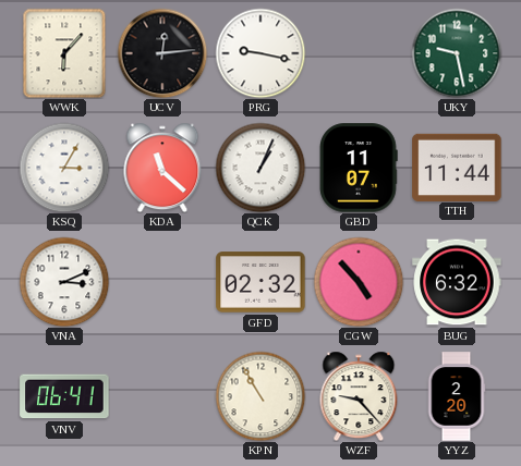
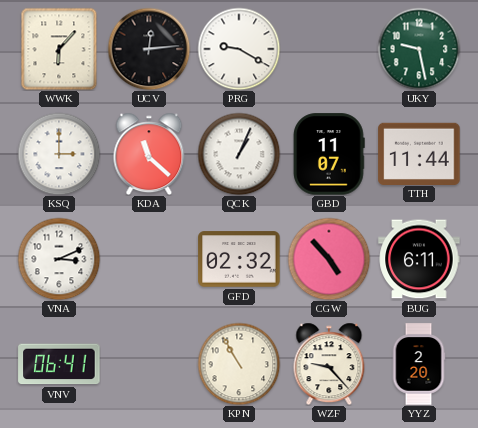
PRG: 9:17 -> 9:20
KSQ: 3:05 -> 3:00
BUG: 6:32 -> 6:11
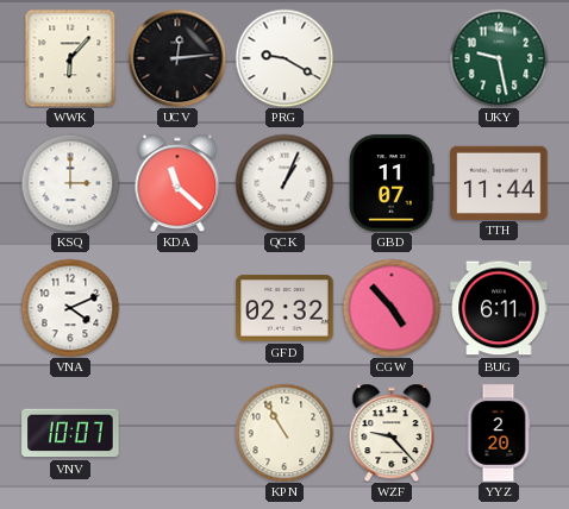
VNA: 3:11 -> 4:11
VNV: 06:41 -> 10:07
